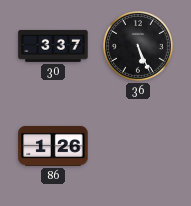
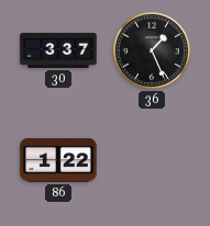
36: 5:26 -> 1:26
86: 1:26 -> 1:22
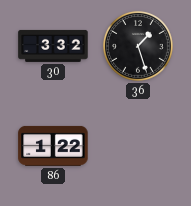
30: 3:37 -> 3:32
36: 1:26 -> 1:27
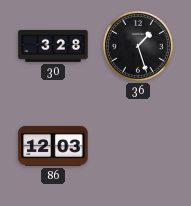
30: 3:32 -> 3:28
86: 1:22 -> 12:03
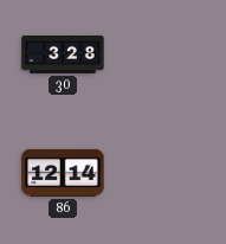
36: 1:27 -> none
86: 12:03 -> 12:14
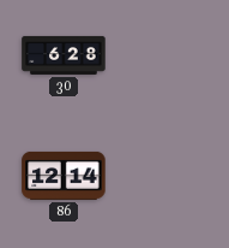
30: 3:28 -> 6:28
